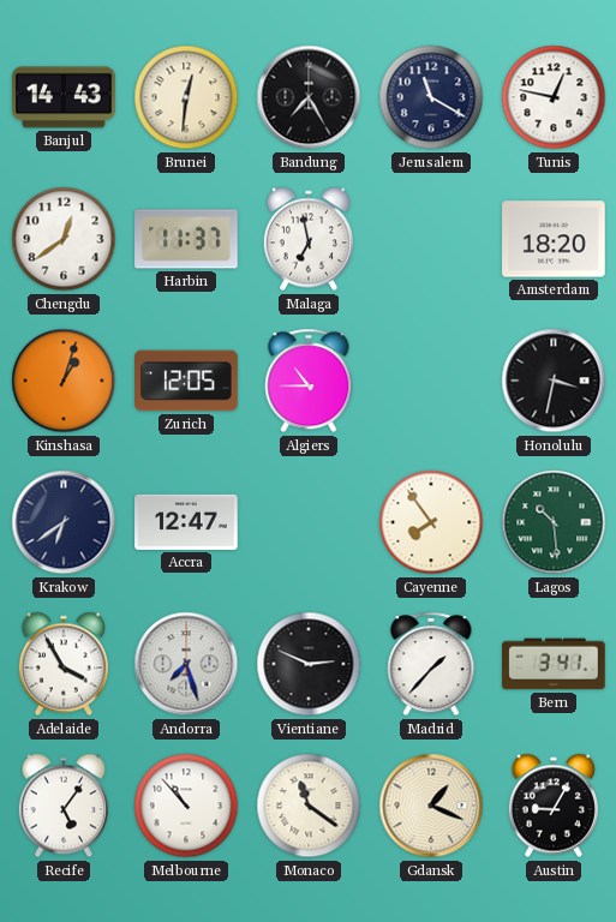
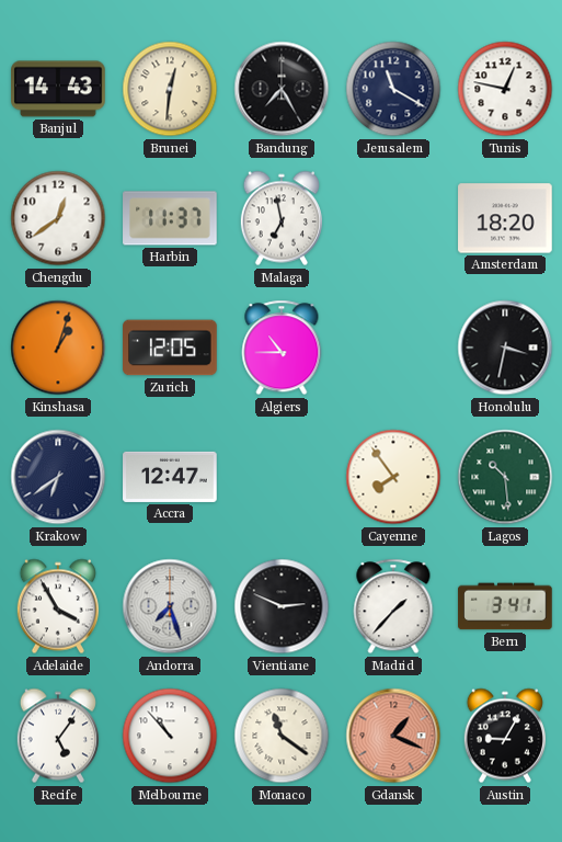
Gdansk dial: cream -> salmon
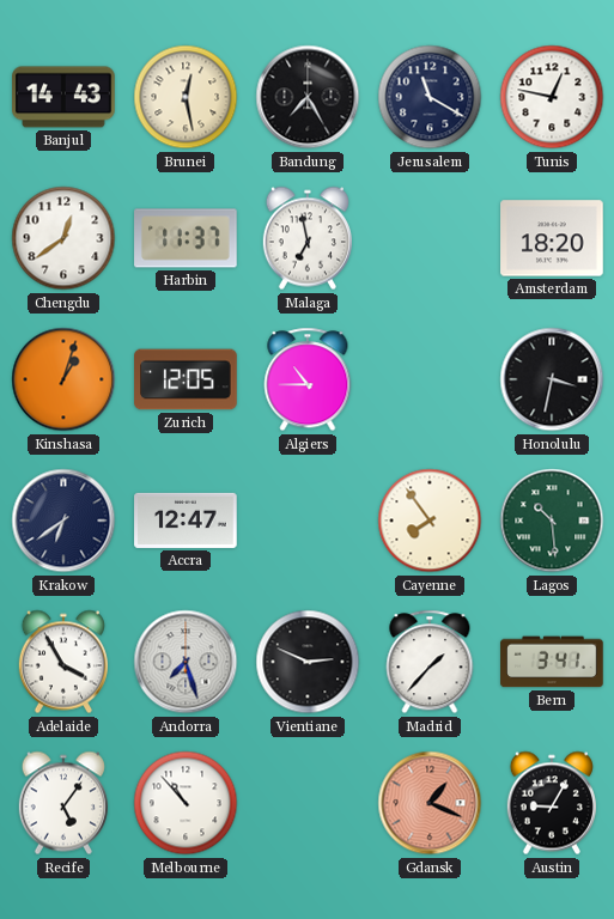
Brunei: 12:31 -> 12:28
Monaco: 11:21 -> none
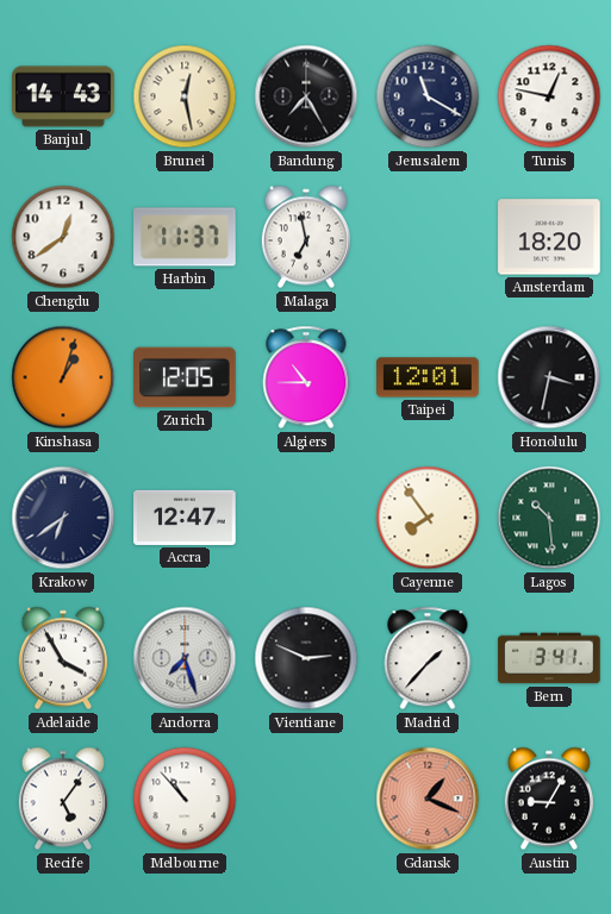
Taipei: none -> 12:01
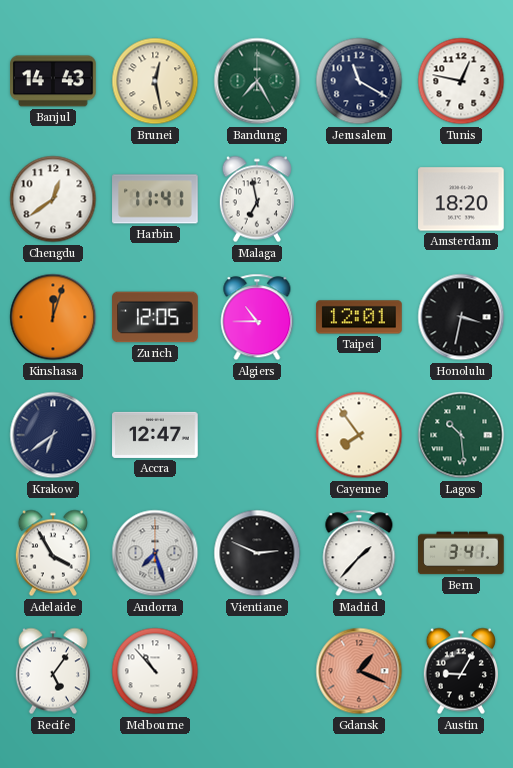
Bandung dial: black -> green
Harbin: 11:37 -> 11:41
Kinshasa: 1:03 -> 12:03
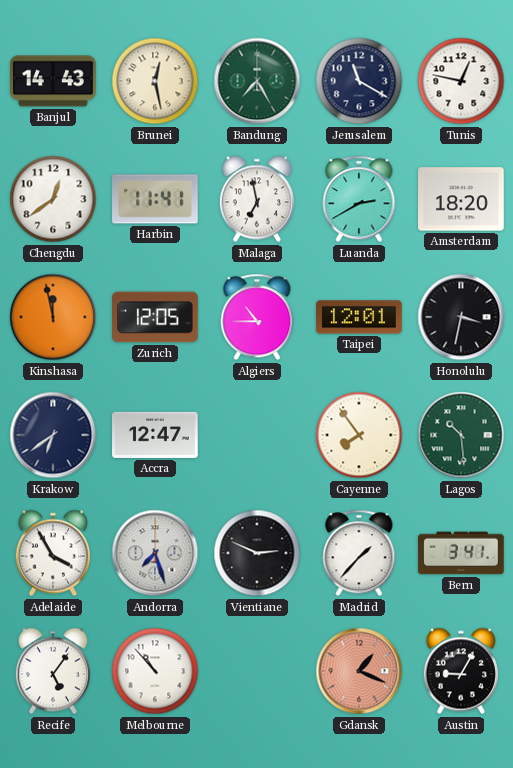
Luanda: none -> 2:40
Kinshasa: 12:03 -> 11:58
